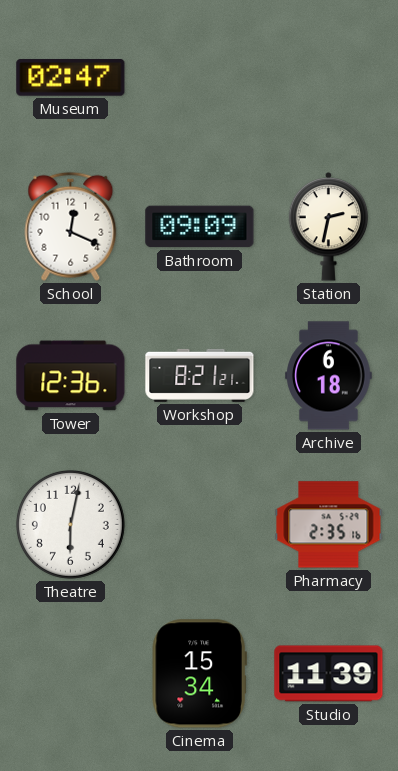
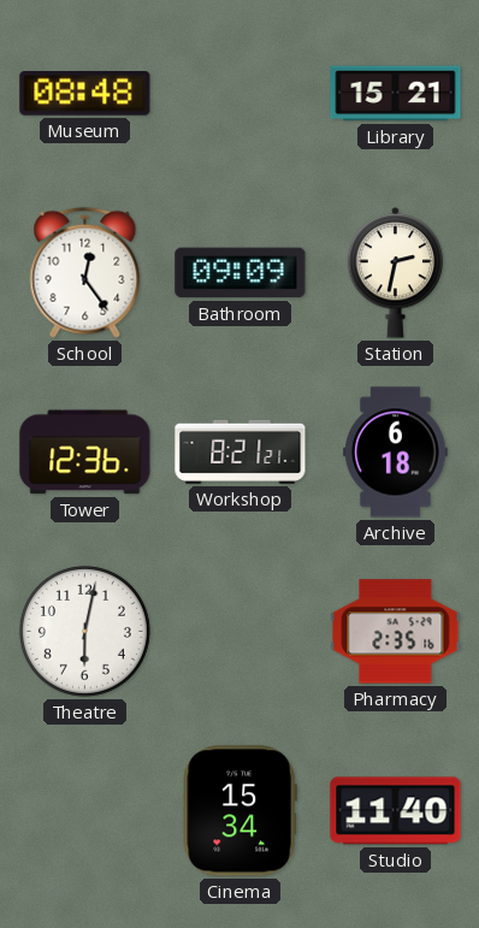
Museum: 02:47 -> 08:48
Library: none -> 15:21
School: 12:19 -> 12:24
Studio: 11:39 -> 11:40
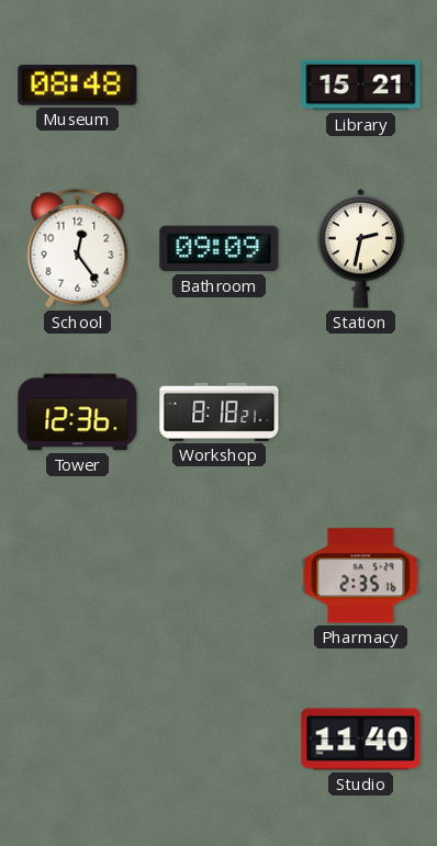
Workshop: 8:21 -> 8:18
Archive: 6:18 -> none
Theatre: 6:02 -> none
Cinema: 15:34 -> none
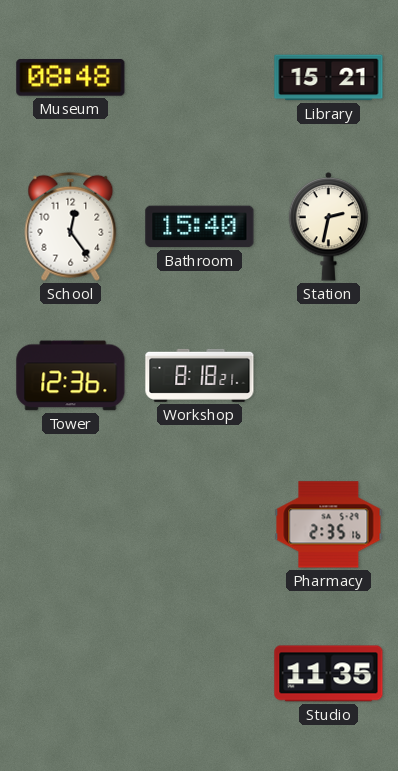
Bathroom: 09:09 -> 15:40
Studio: 11:40 -> 11:35
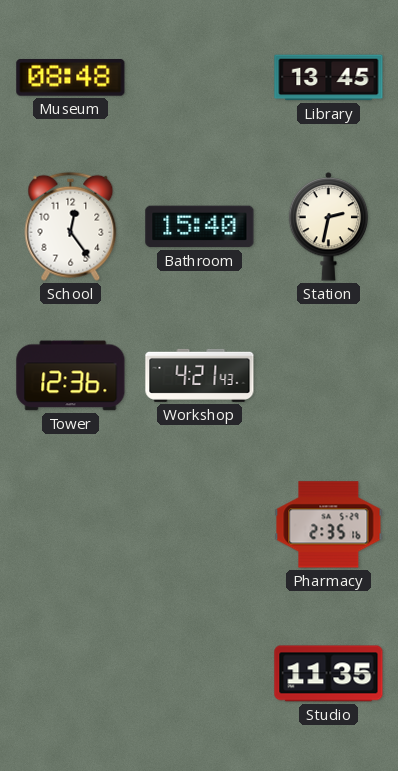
Library: 15:21 -> 13:45
Workshop: 8:18 -> 4:21
